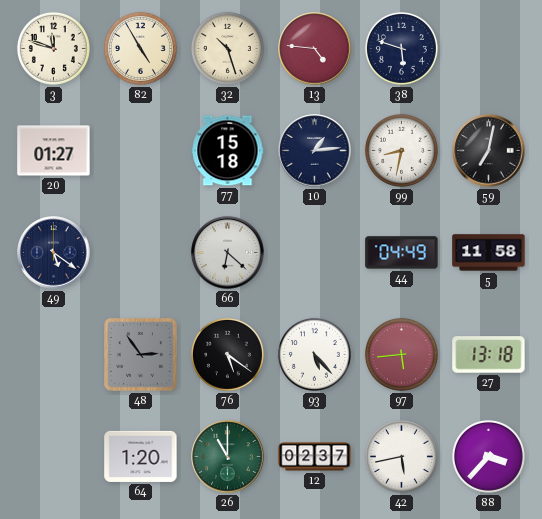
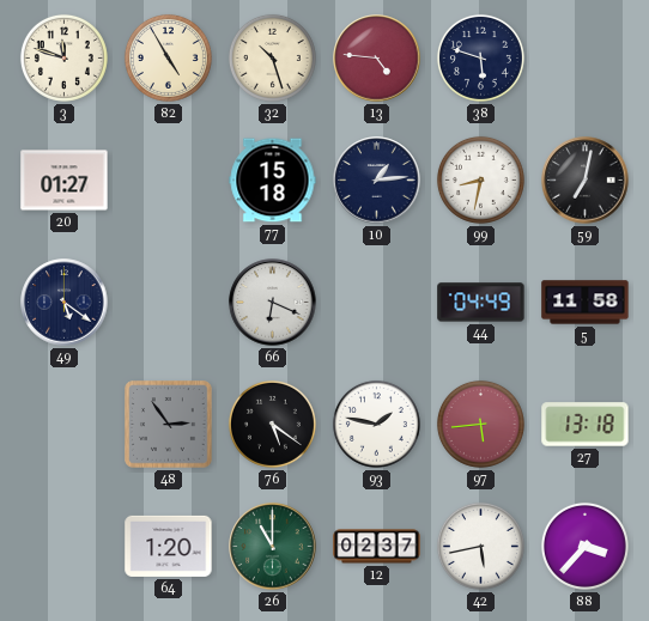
66: 6:22 -> 6:19
93: 5:23 -> 1:47
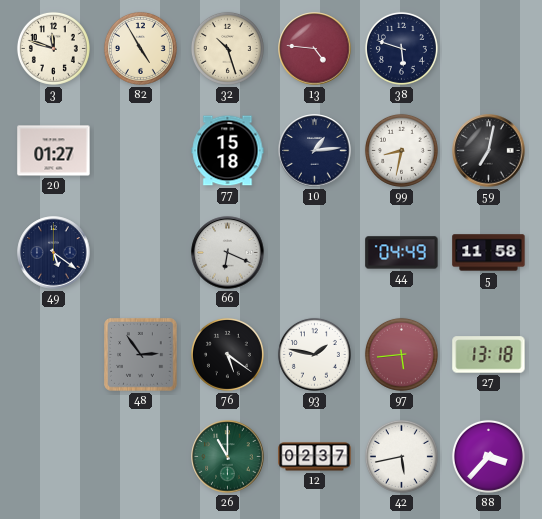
64: 1:20 -> none
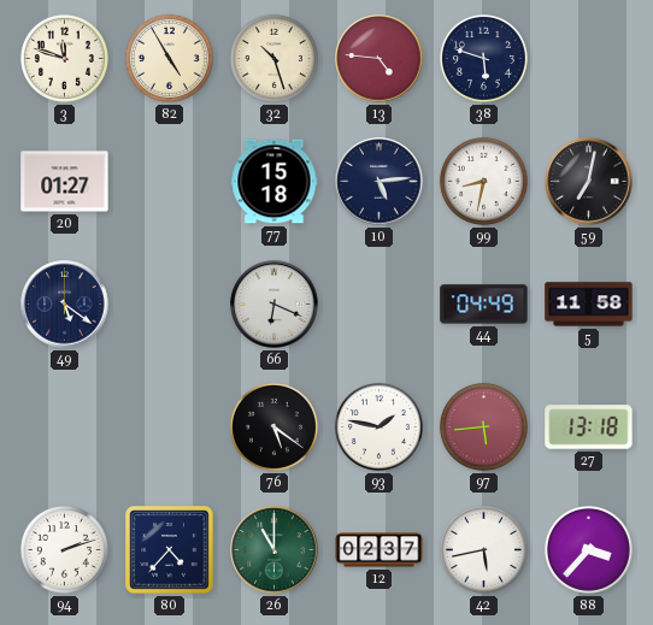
10: 1:14 -> 5:14
48: 2:54 -> none
94: none -> 2:12
80: none -> 4:37
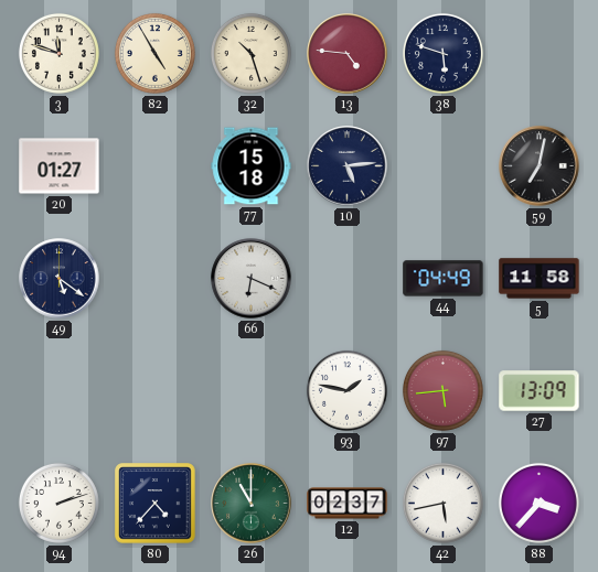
99: 8:32 -> none
76: 5:21 -> none
27: 13:18 -> 13:09
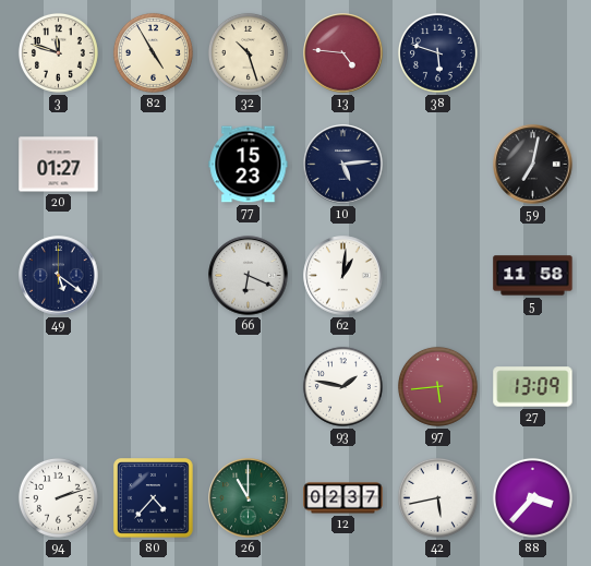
77: 15:18 -> 15:23
62: none -> 1:01
44: 04:49 -> none
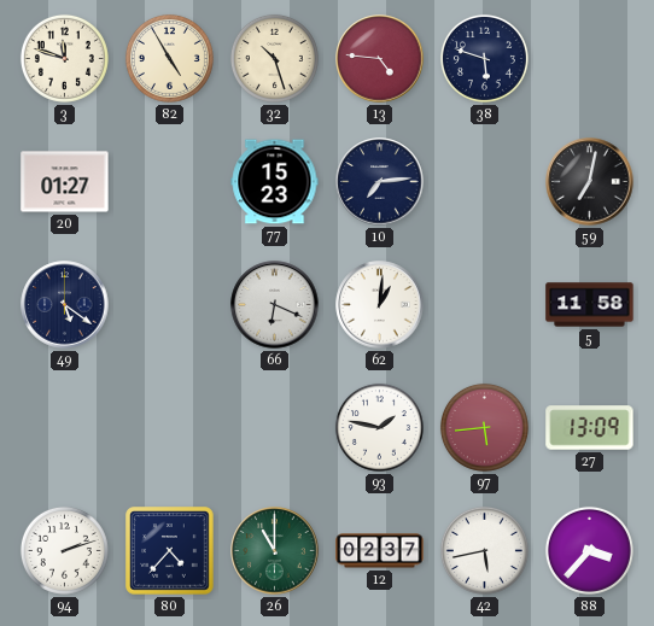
10: 5:14 -> 7:14
